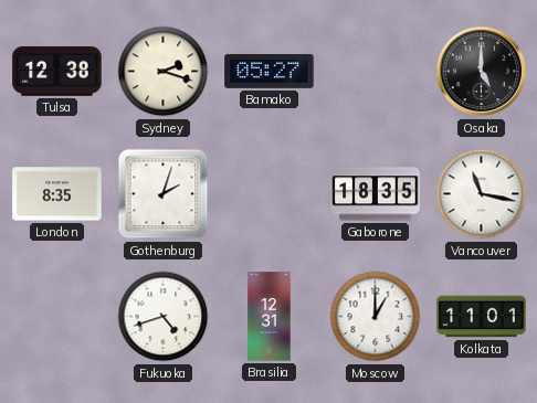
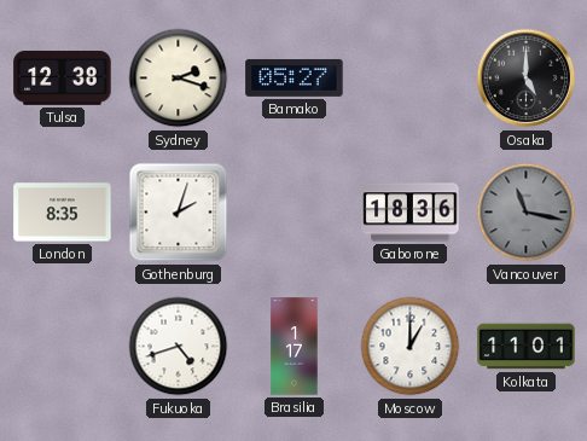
Gaborone: 18:35 -> 18:36
Vancouver dial: white -> grey
Brasilia: 12:31 -> 1:17
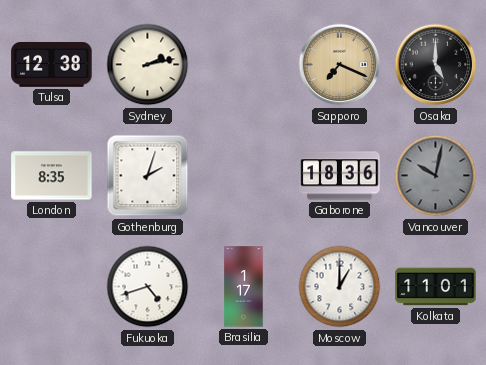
Sydney: 2:18 -> 2:13
Bamako: 05:27 -> none
Sapporo: none -> 7:19
Vancouver: 11:17 -> 10:02
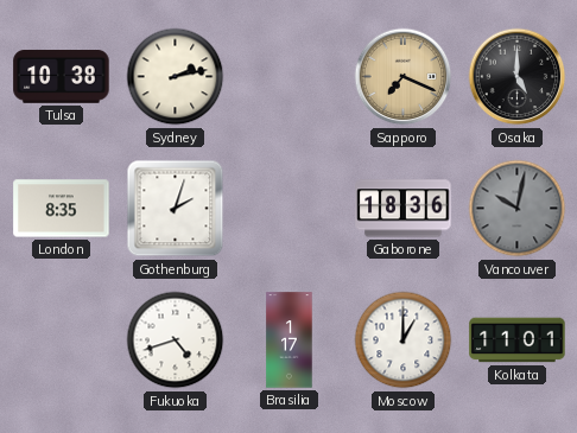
Tulsa: 12:38 -> 10:38
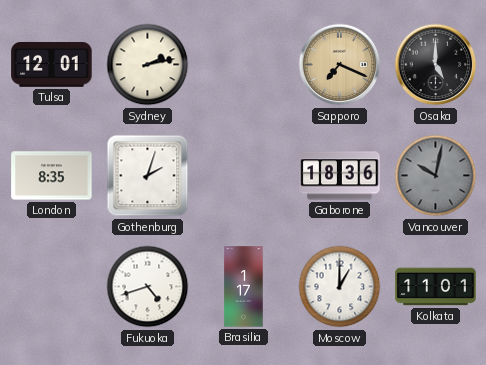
Tulsa: 10:38 -> 12:01
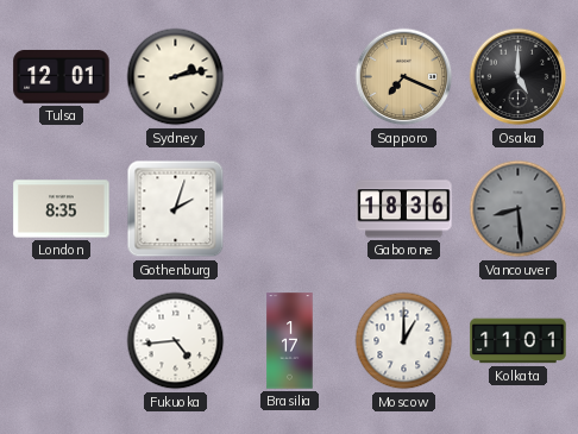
Vancouver: 10:02 -> 8:29
Fukuoka: 4:42 -> 4:44
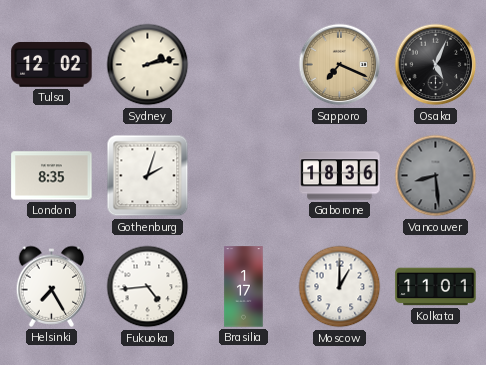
Tulsa: 12:01 -> 12:02
Osaka: 5:00 -> 5:04
Helsinki: none -> 7:25
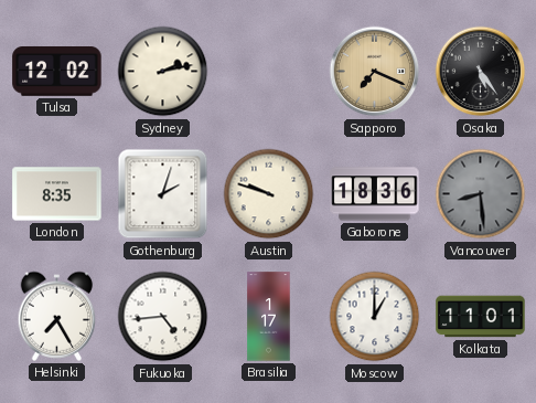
Osaka: 5:04 -> 5:24
Austin: none -> 9:48
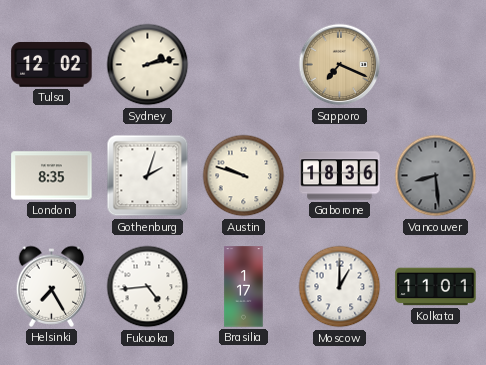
Osaka: 5:24 -> none
